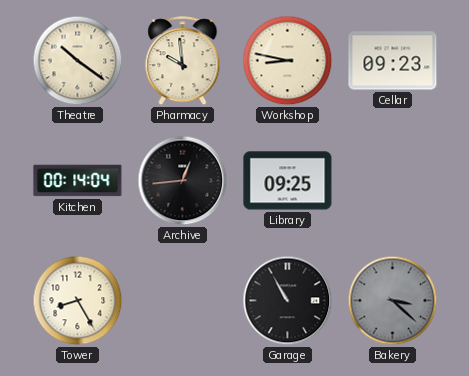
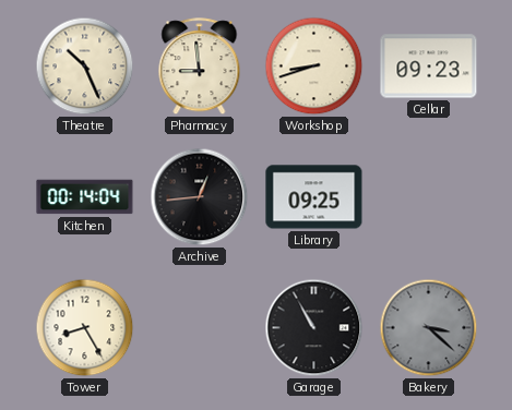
Theatre: 10:21 -> 10:26
Pharmacy: 9:59 -> 8:59
Workshop: 8:47 -> 8:42
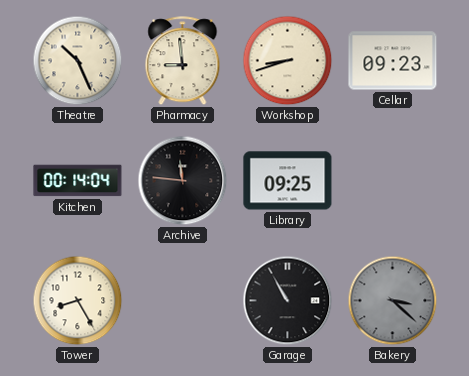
Archive: 12:44 -> 11:46
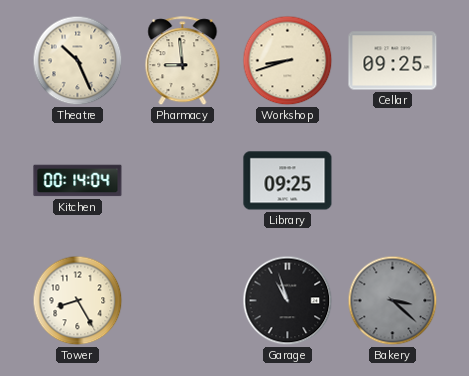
Cellar: 09:23 -> 09:25
Archive: 11:46 -> none
Garage: 10:55 -> 10:57
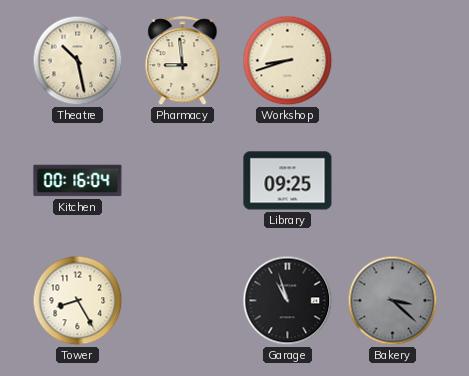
Theatre: 10:26 -> 10:28
Cellar: 09:25 -> none
Kitchen: 00:14 -> 00:16
